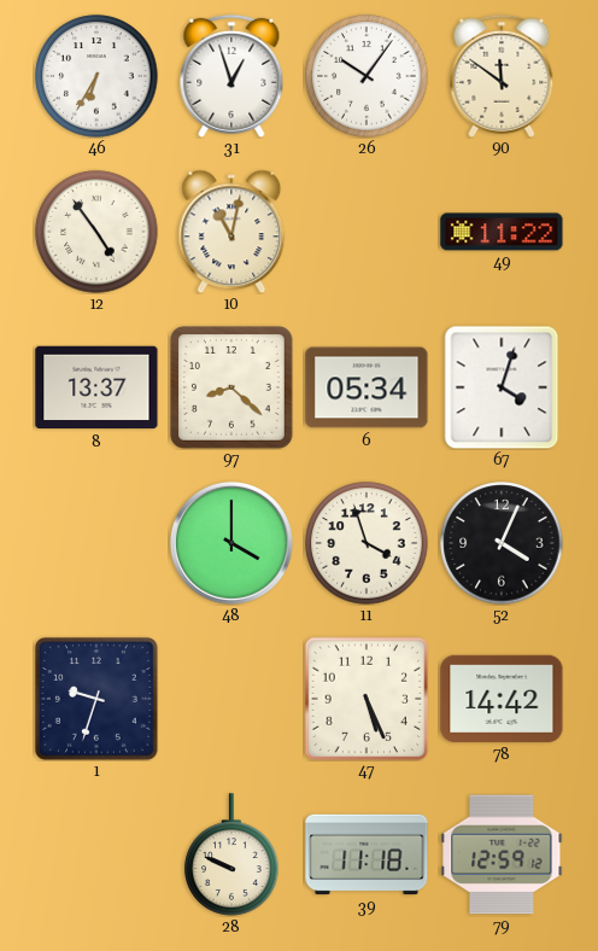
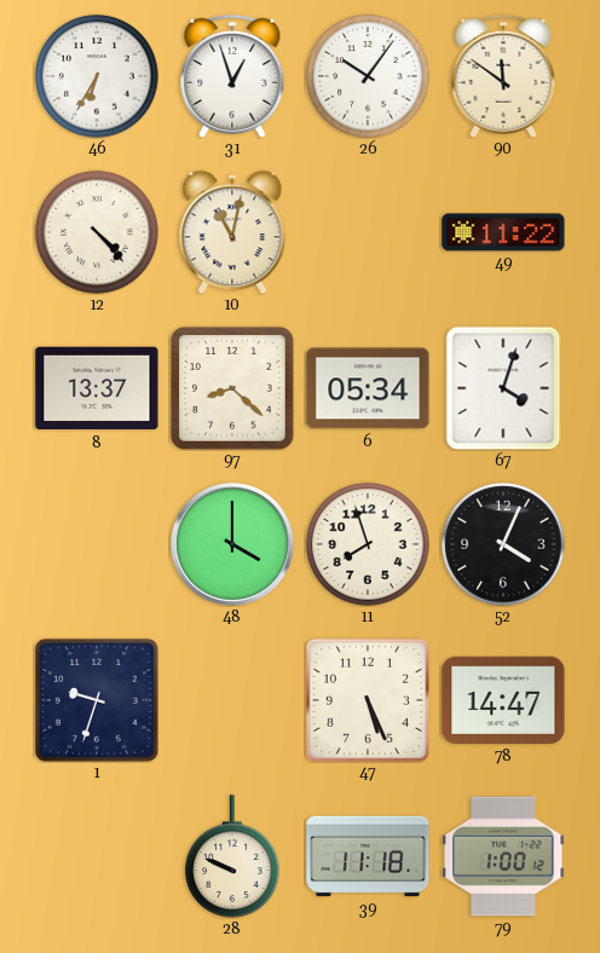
12: 4:54 -> 4:23
11: 3:57 -> 7:57
78: 14:42 -> 14:47
79: 12:59 -> 1:00
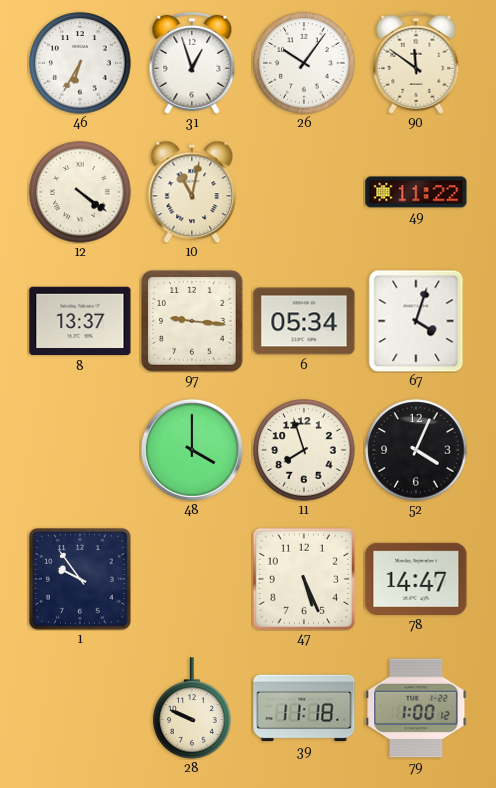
12: 4:23 -> 4:21
97: 8:22 -> 9:16
1: 9:33 -> 9:54
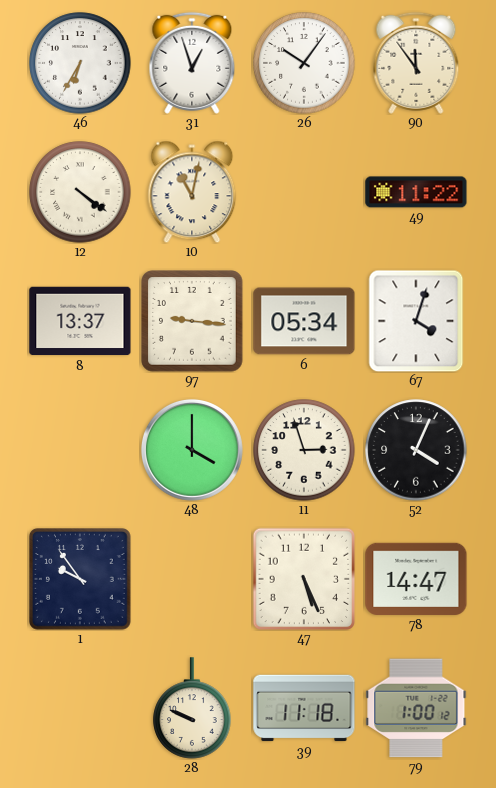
90: 11:51 -> 11:54
11: 7:57 -> 2:57
